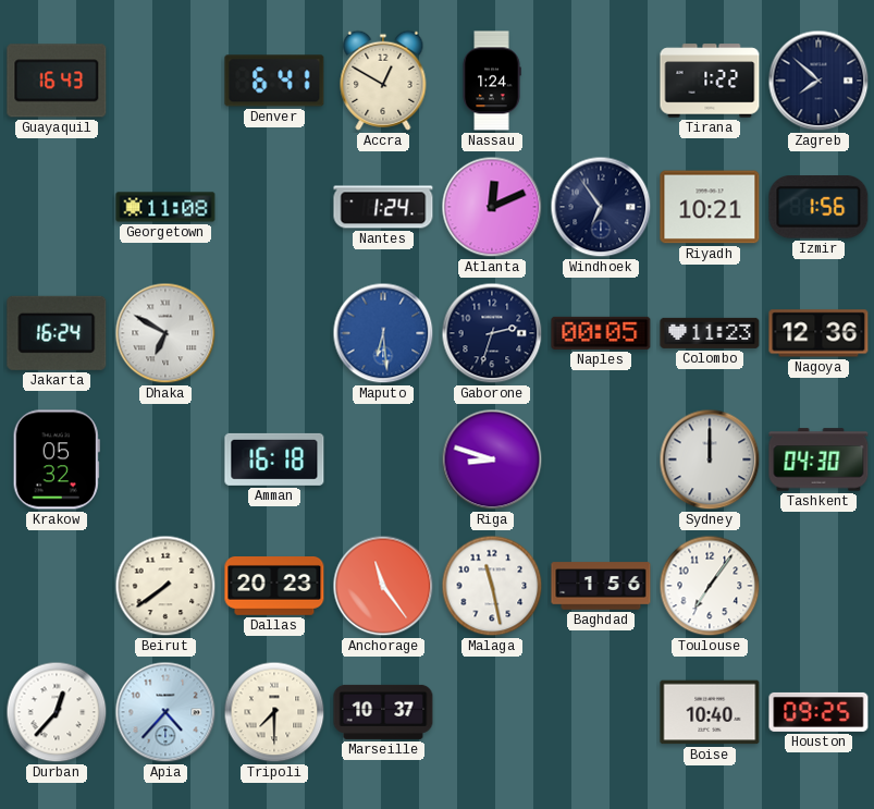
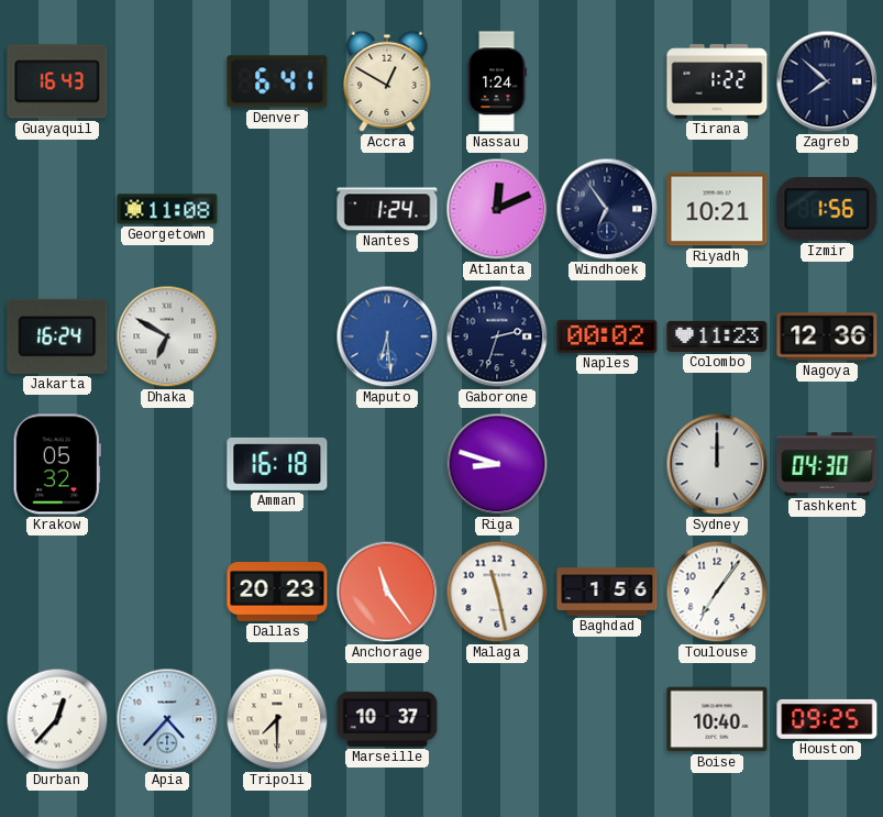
Naples: 00:05 -> 00:02
Beirut: 7:39 -> none
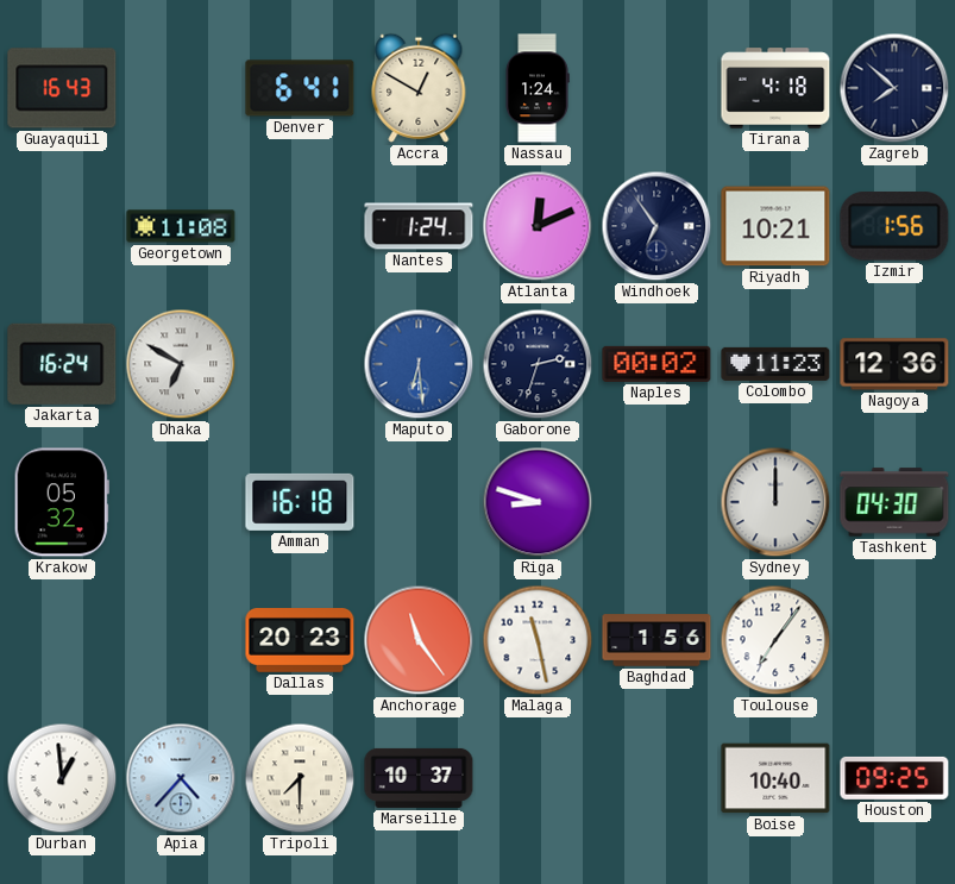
Tirana: 1:22 -> 4:18
Durban: 12:37 -> 12:59
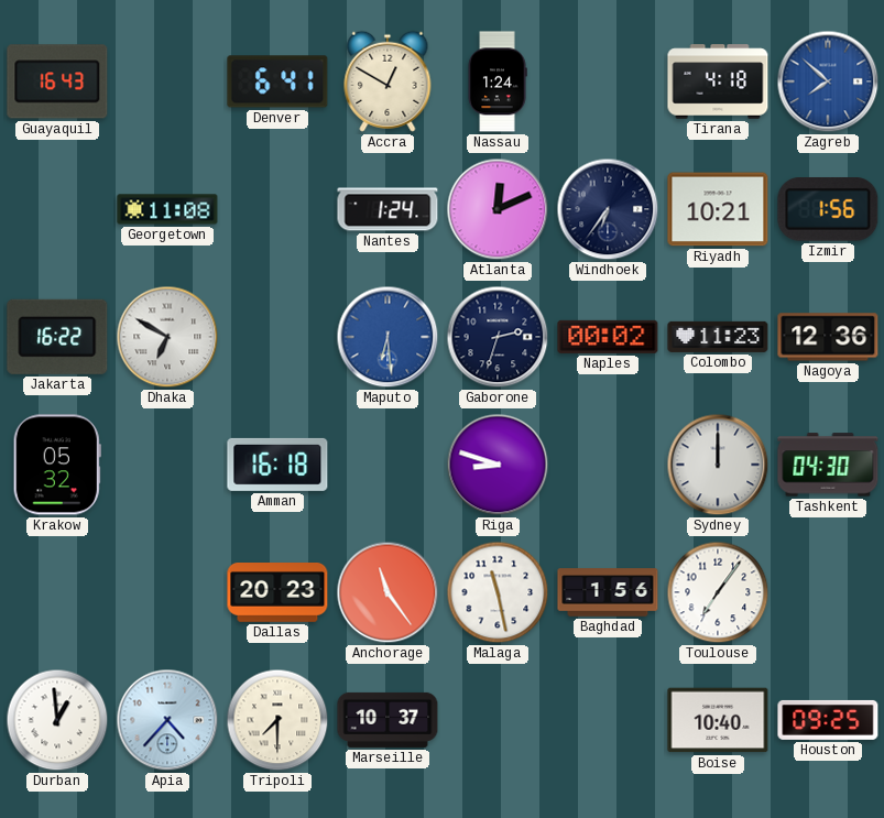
Zagreb dial: navy -> blue
Windhoek: 6:54 -> 6:36
Jakarta: 16:24 -> 16:22
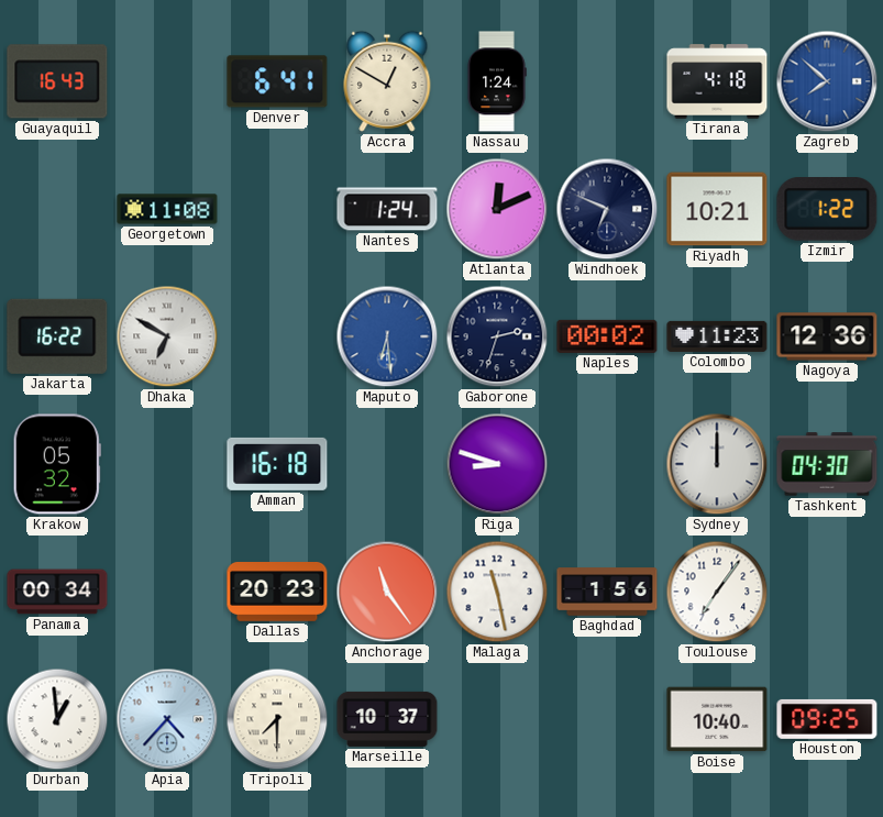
Windhoek: 6:36 -> 6:49
Izmir: 1:56 -> 1:22
Panama: none -> 00:34
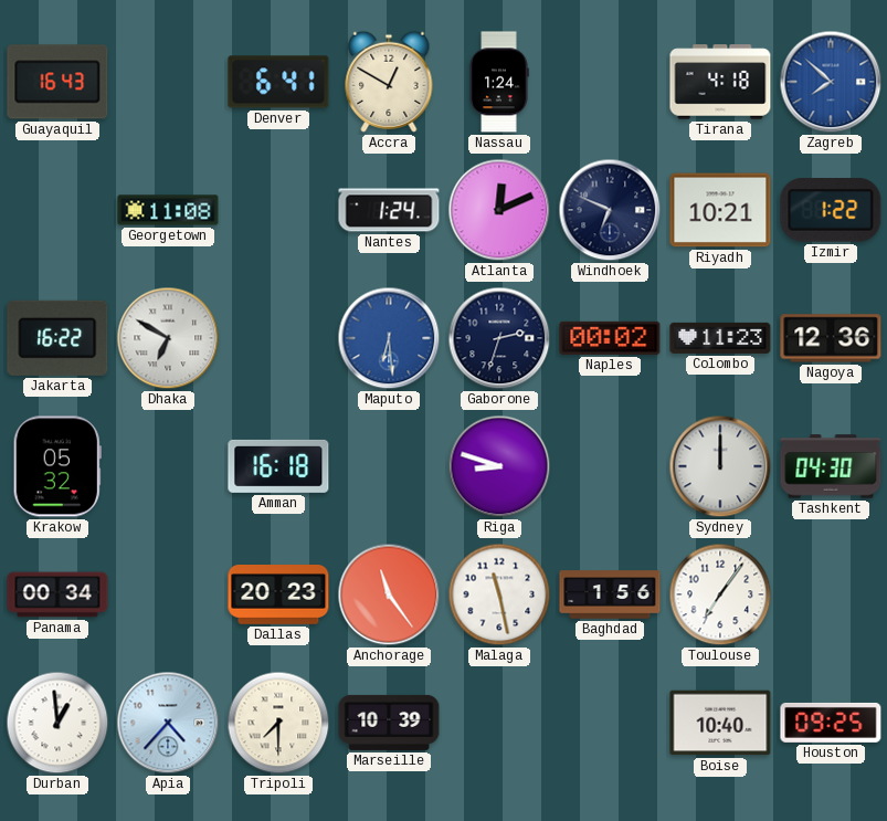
Marseille: 10:37 -> 10:39
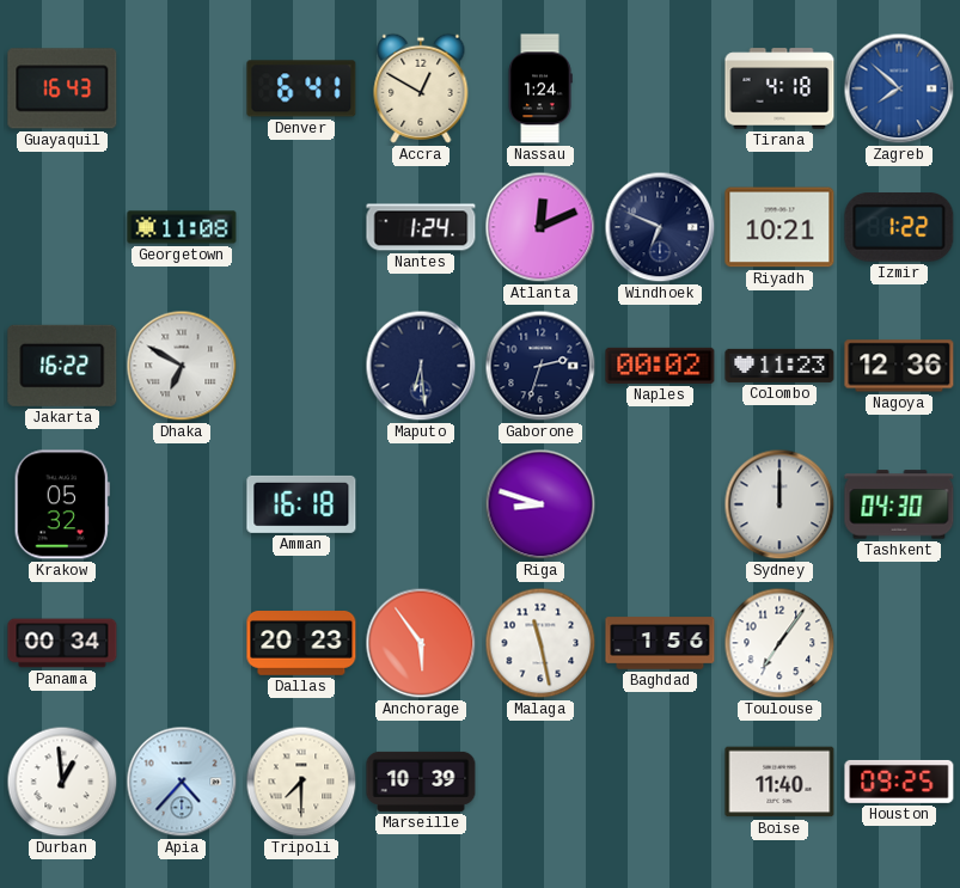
Maputo dial: blue -> navy
Anchorage: 11:24 -> 5:54
Boise: 10:40 -> 11:40
